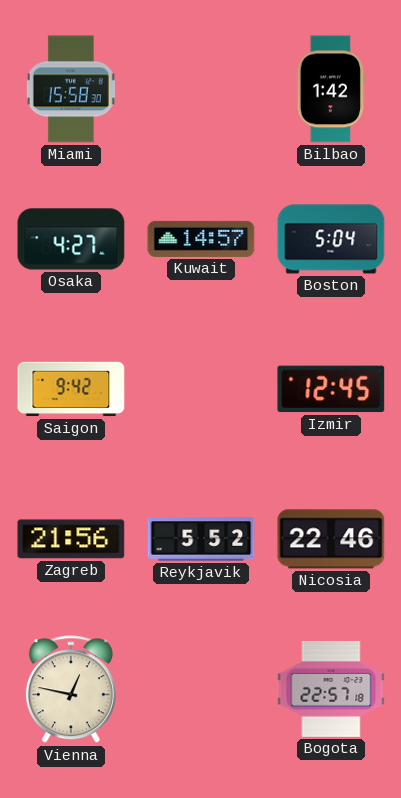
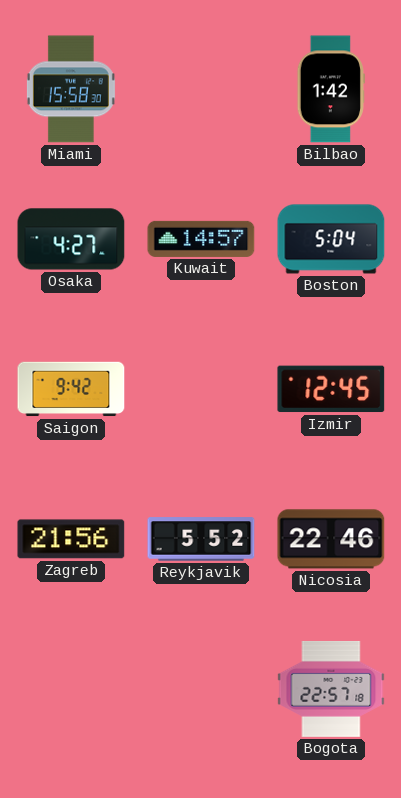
Vienna: 12:47 -> none
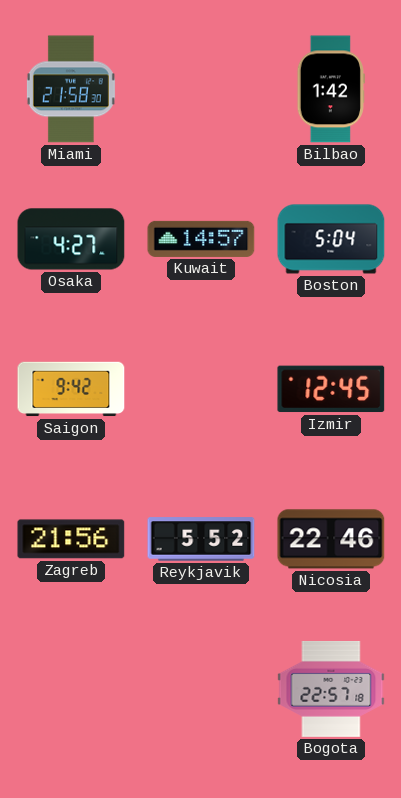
Miami: 15:58 -> 21:58
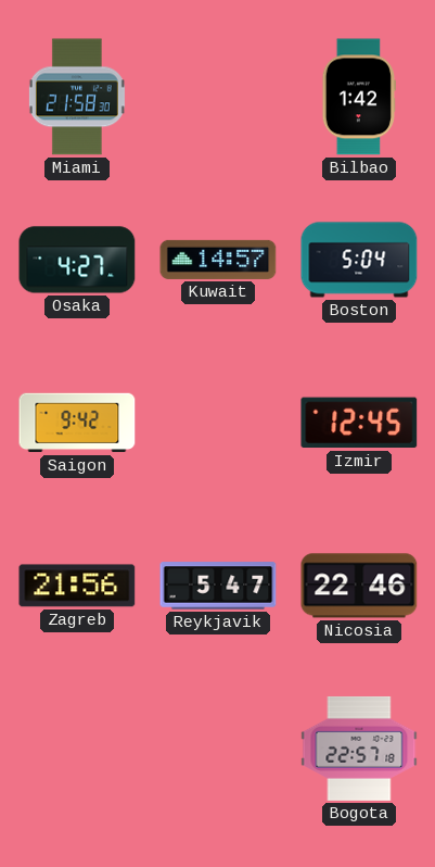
Reykjavik: 5:52 -> 5:47
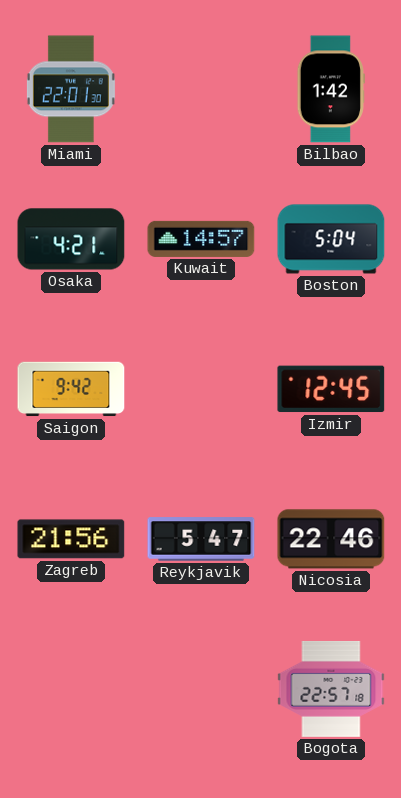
Miami: 21:58 -> 22:01
Osaka: 4:27 -> 4:21
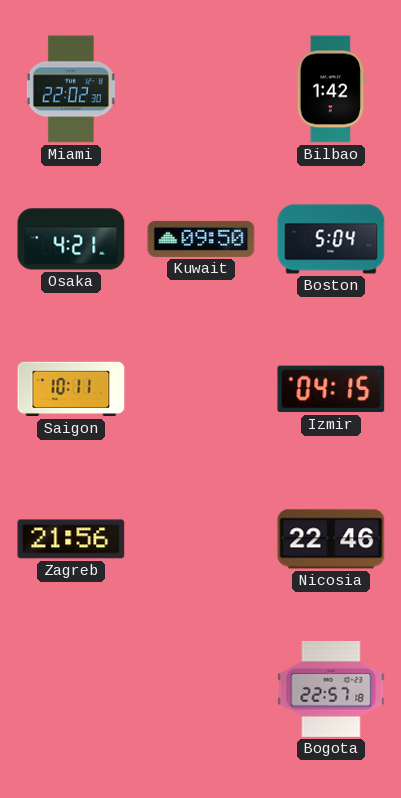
Miami: 22:01 -> 22:02
Kuwait: 14:57 -> 09:50
Saigon: 9:42 -> 10:11
Izmir: 12:45 -> 04:15
Reykjavik: 5:47 -> none
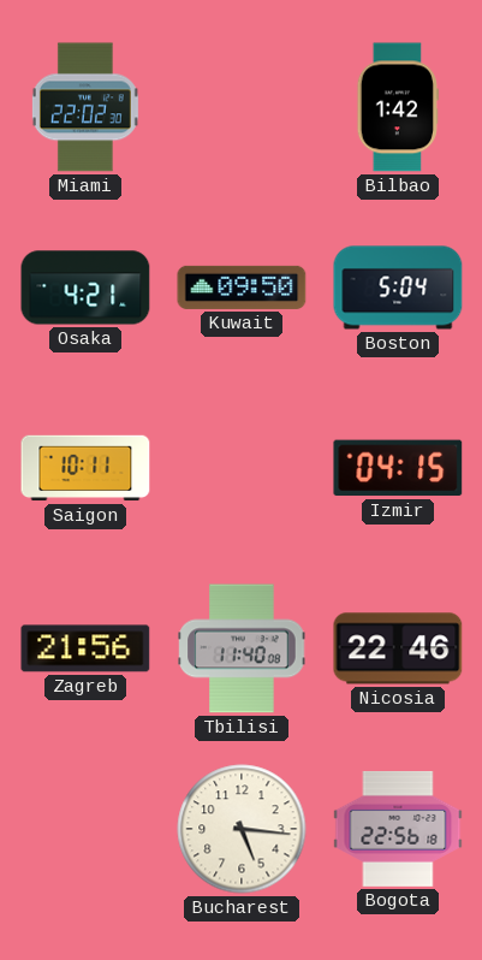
Tbilisi: none -> 11:40
Bucharest: none -> 5:16
Bogota: 22:57 -> 22:56
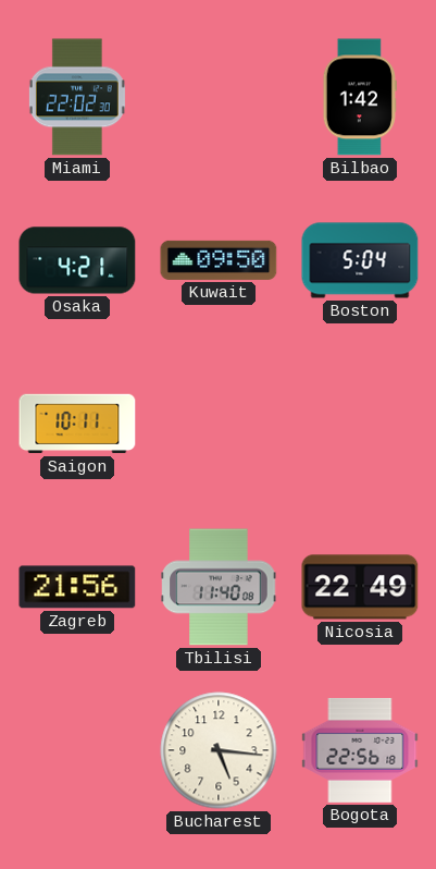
Izmir: 04:15 -> none
Nicosia: 22:46 -> 22:49
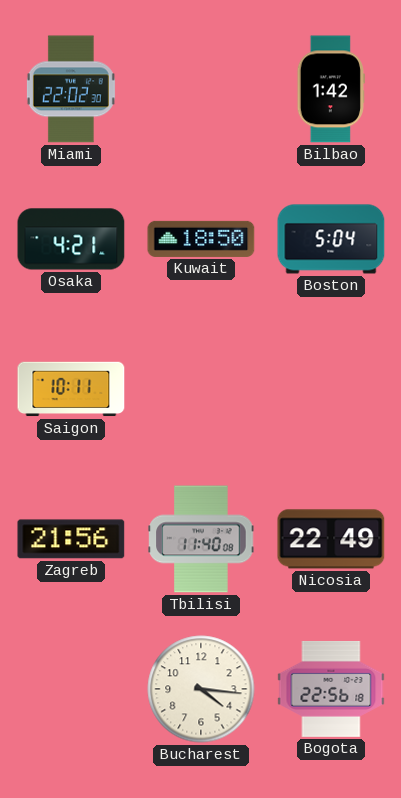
Kuwait: 09:50 -> 18:50
Bucharest: 5:16 -> 4:16
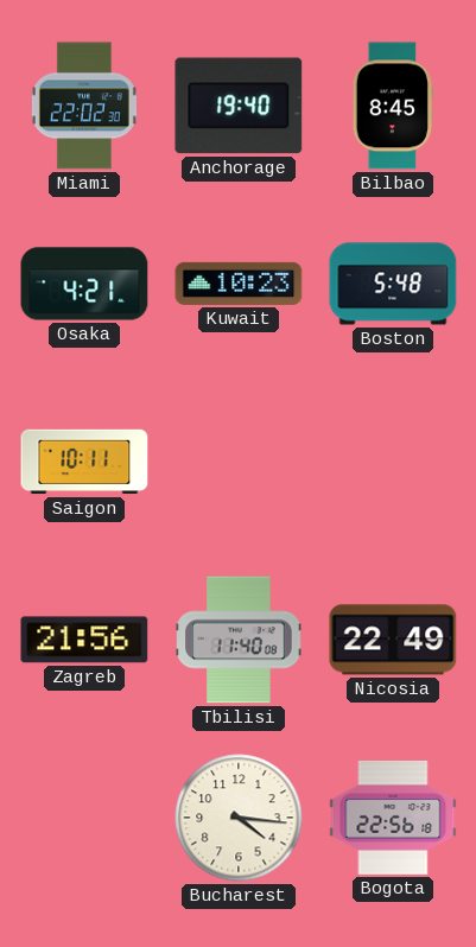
Anchorage: none -> 19:40
Bilbao: 1:42 -> 8:45
Kuwait: 18:50 -> 10:23
Boston: 5:04 -> 5:48
